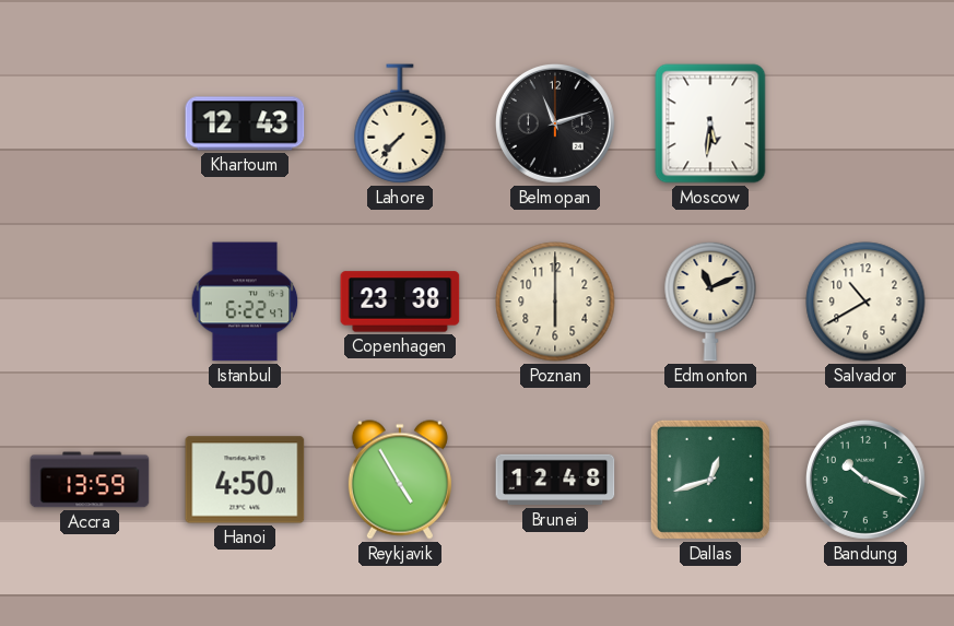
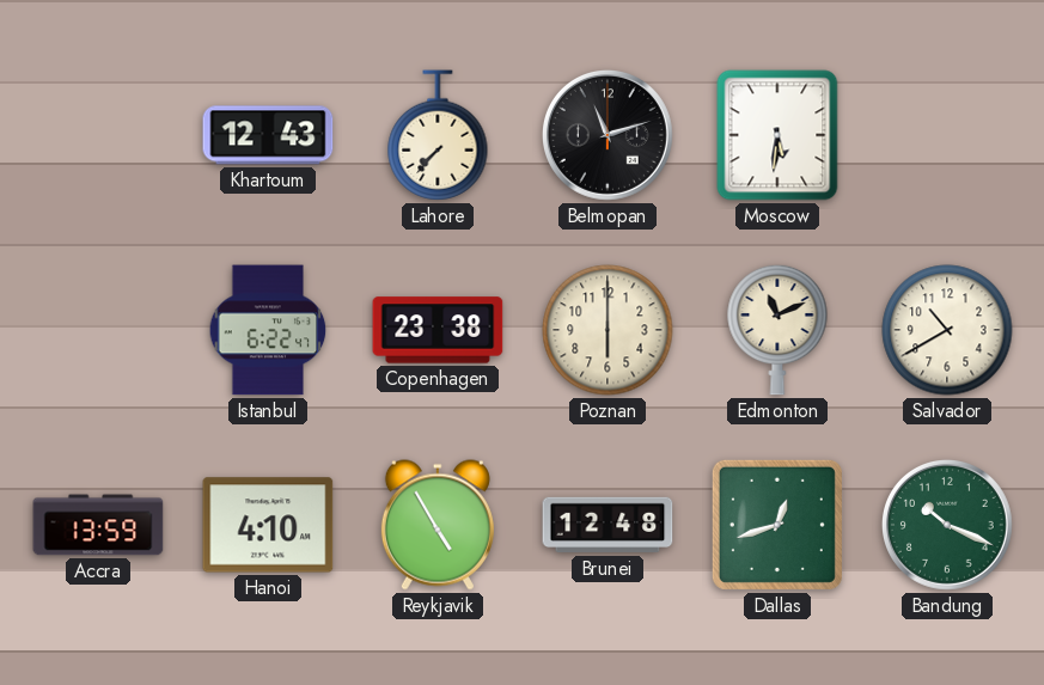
Hanoi: 4:50 -> 4:10
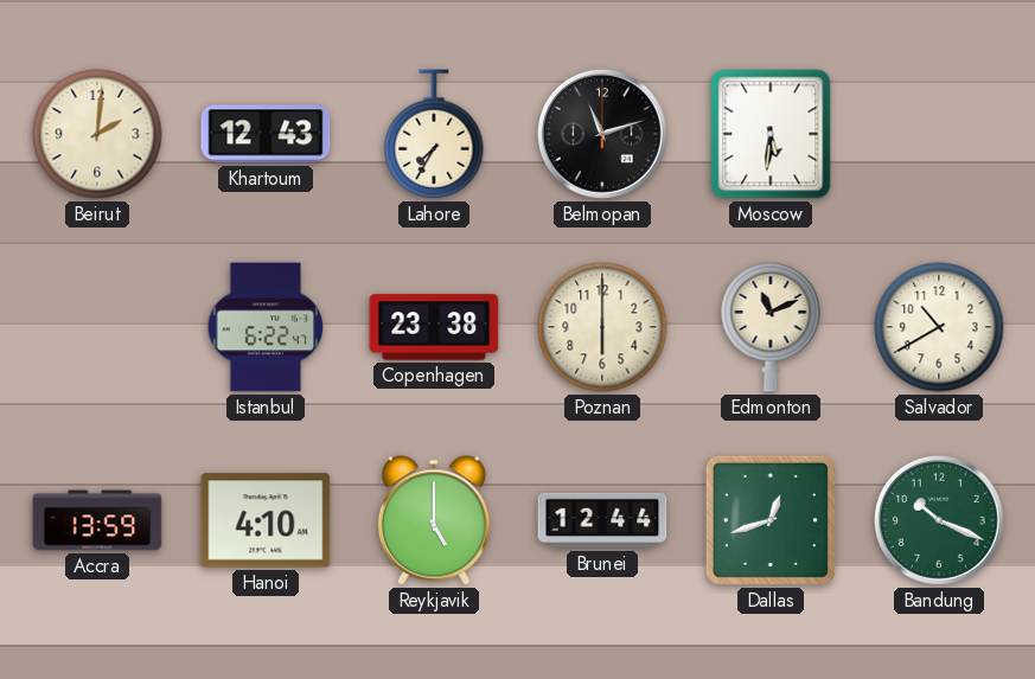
Beirut: none -> 2:01
Lahore: 7:37 -> 7:35
Reykjavik: 4:55 -> 5:00
Brunei: 12:48 -> 12:44
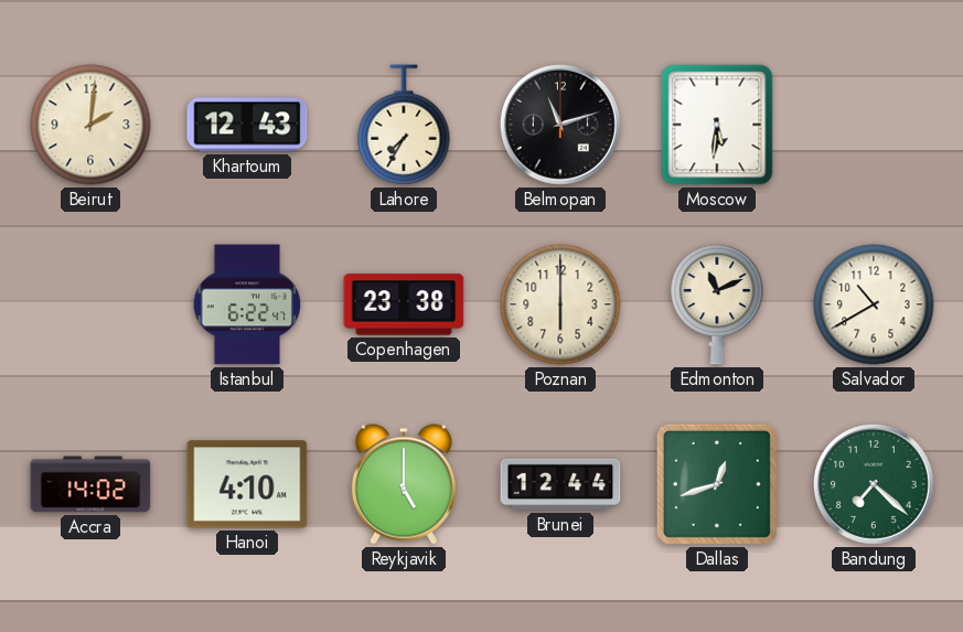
Accra: 13:59 -> 14:02
Bandung: 10:19 -> 7:22
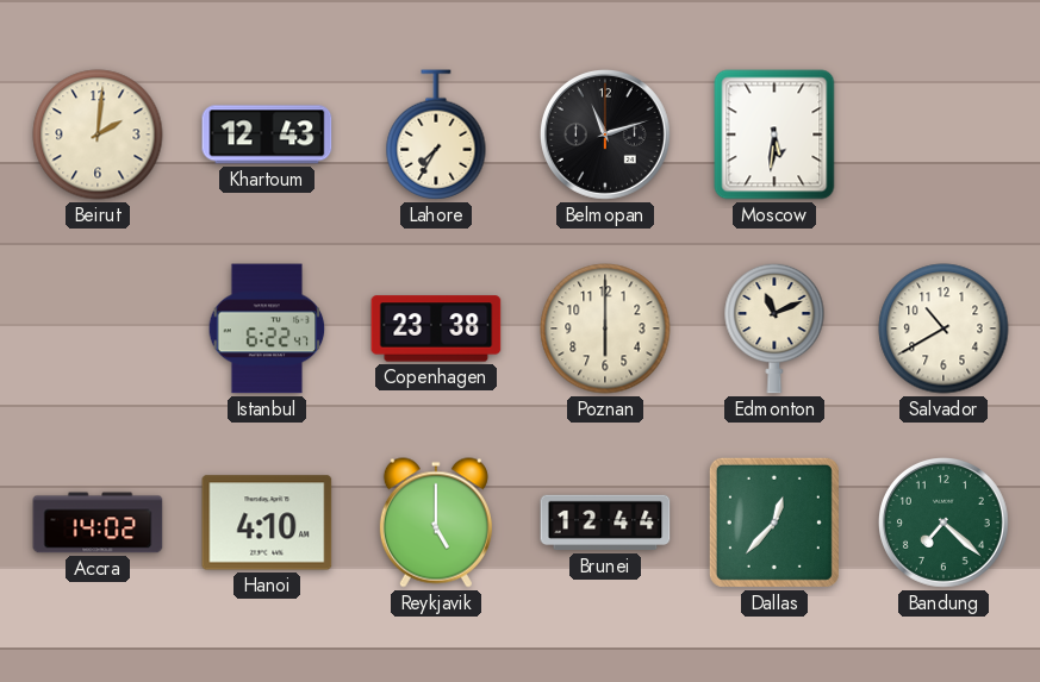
Dallas: 12:42 -> 12:37
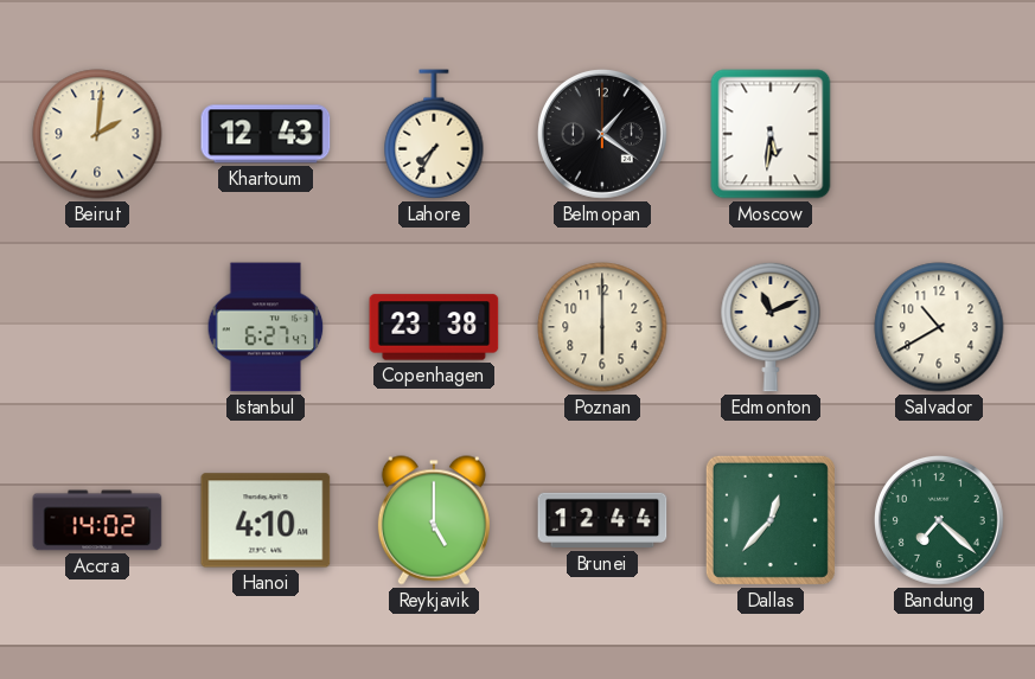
Belmopan: 11:12 -> 1:21
Istanbul: 6:22 -> 6:27
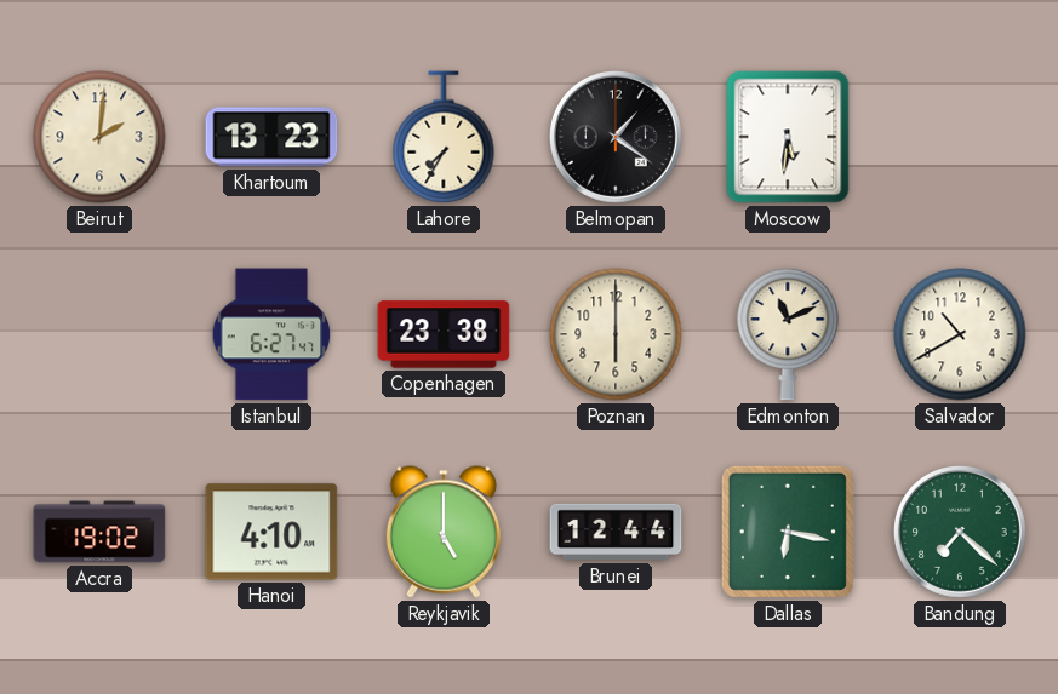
Khartoum: 12:43 -> 13:23
Accra: 14:02 -> 19:02
Dallas: 12:37 -> 6:17
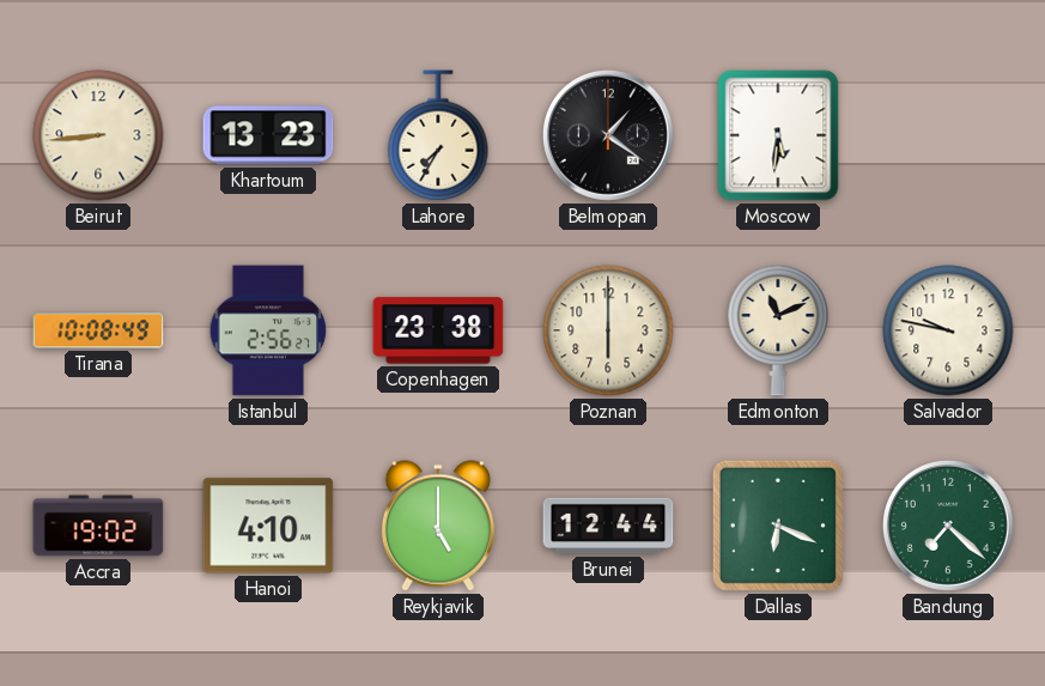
Beirut: 2:01 -> 8:44
Tirana: none -> 10:08
Istanbul: 6:27 -> 2:56
Salvador: 10:40 -> 9:47
Dallas: 6:17 -> 6:19
